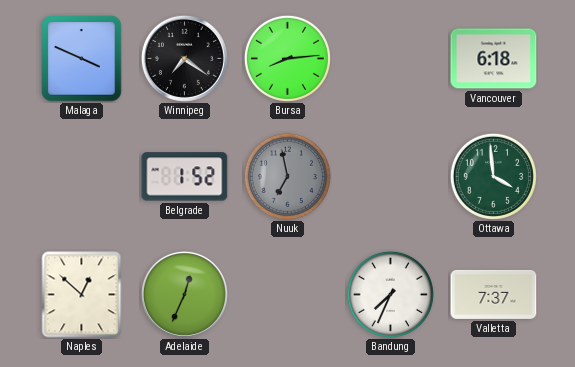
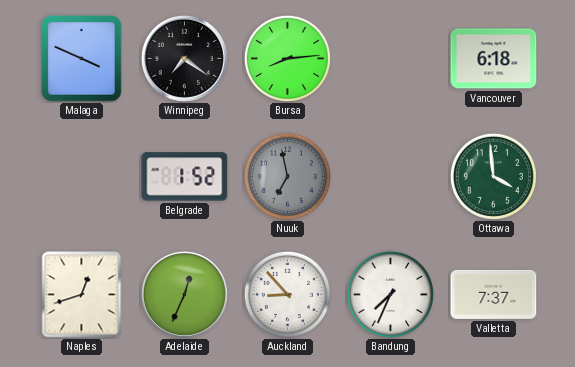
Naples: 12:52 -> 12:42
Auckland: none -> 8:53
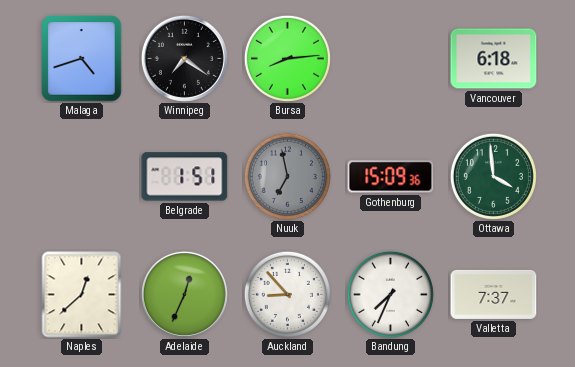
Malaga: 3:49 -> 4:42
Belgrade: 1:52 -> 1:51
Gothenburg: none -> 15:09
Naples: 12:42 -> 12:38
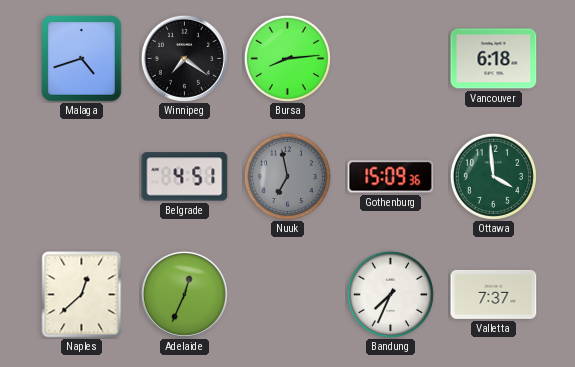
Belgrade: 1:51 -> 4:51
Auckland: 8:53 -> none
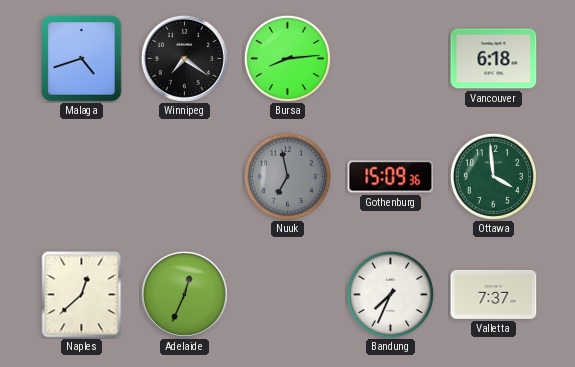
Belgrade: 4:51 -> none
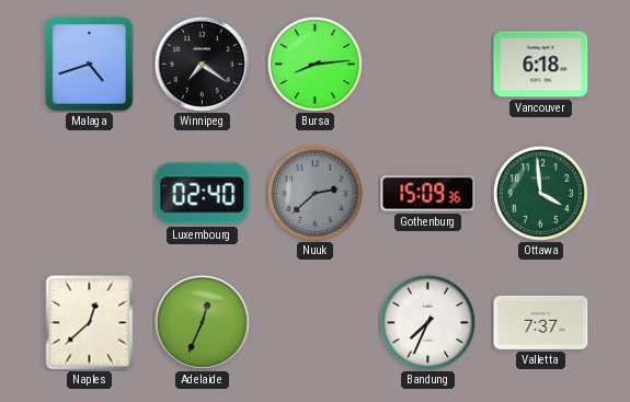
Luxembourg: none -> 02:40
Nuuk: 6:58 -> 2:38
